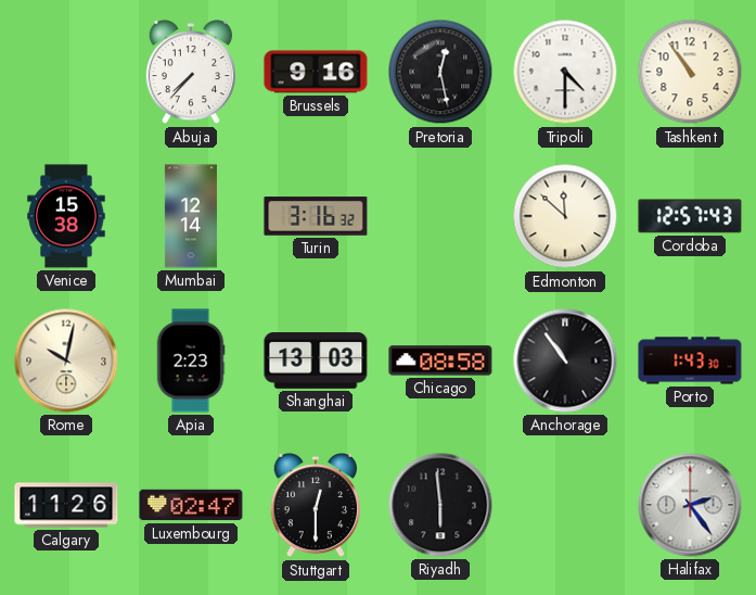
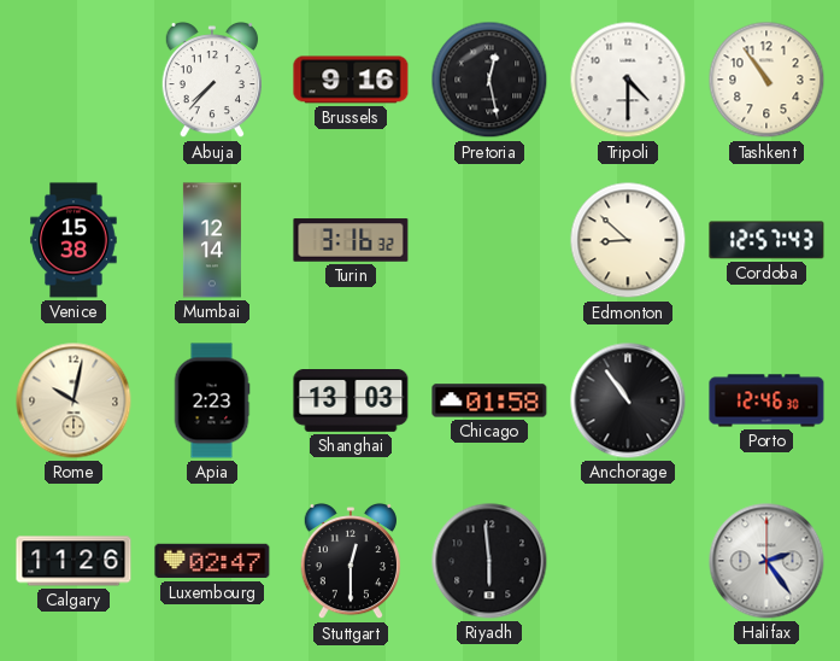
Edmonton: 11:52 -> 8:52
Chicago: 08:58 -> 01:58
Porto: 1:43 -> 12:46
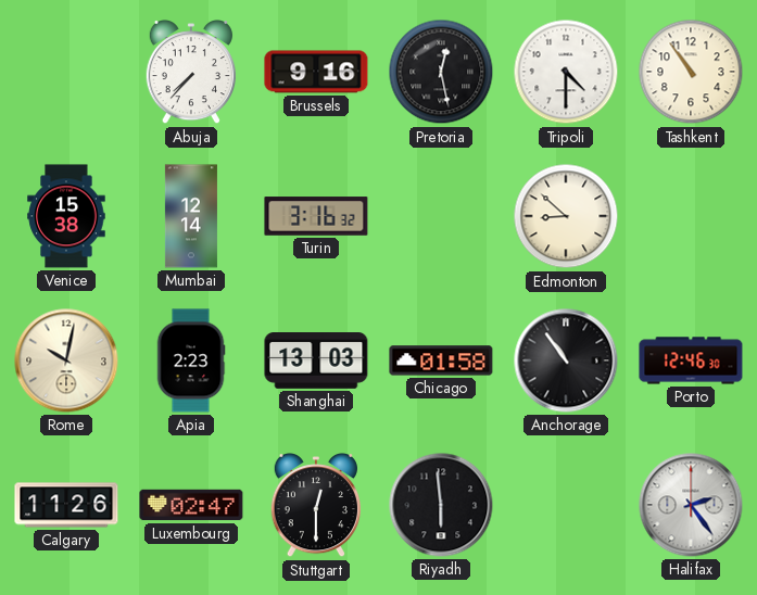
Cordoba: 12:57 -> none
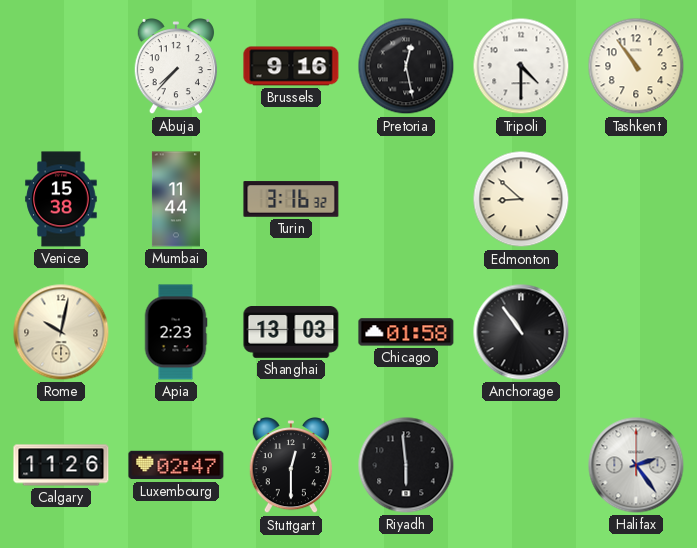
Mumbai: 12:14 -> 11:44
Porto: 12:46 -> none
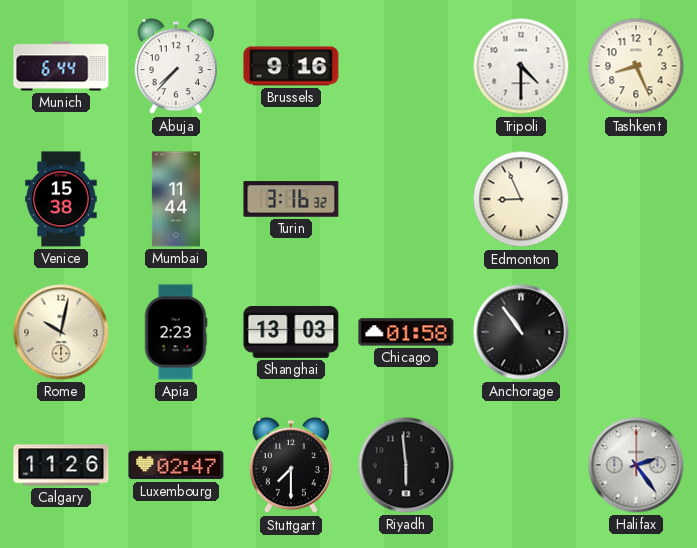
Munich: none -> 6:44
Pretoria: 12:28 -> none
Tashkent: 10:54 -> 8:26
Edmonton: 8:52 -> 8:56
Stuttgart: 12:30 -> 7:30
